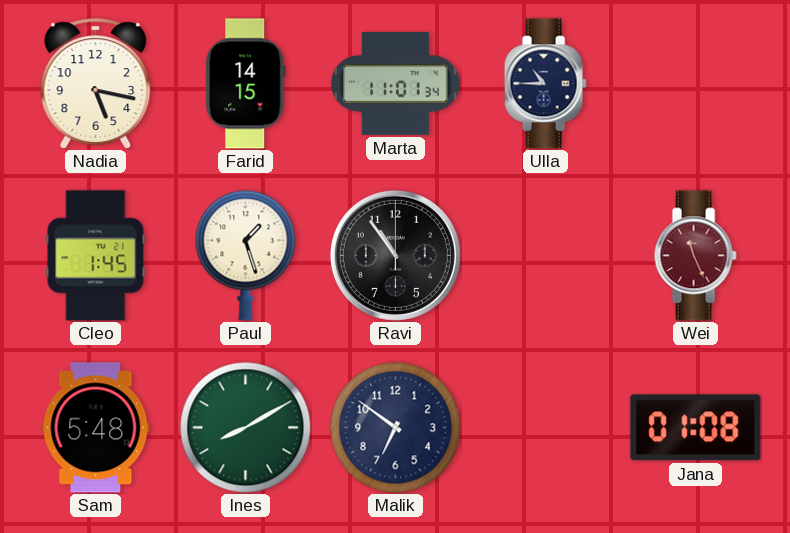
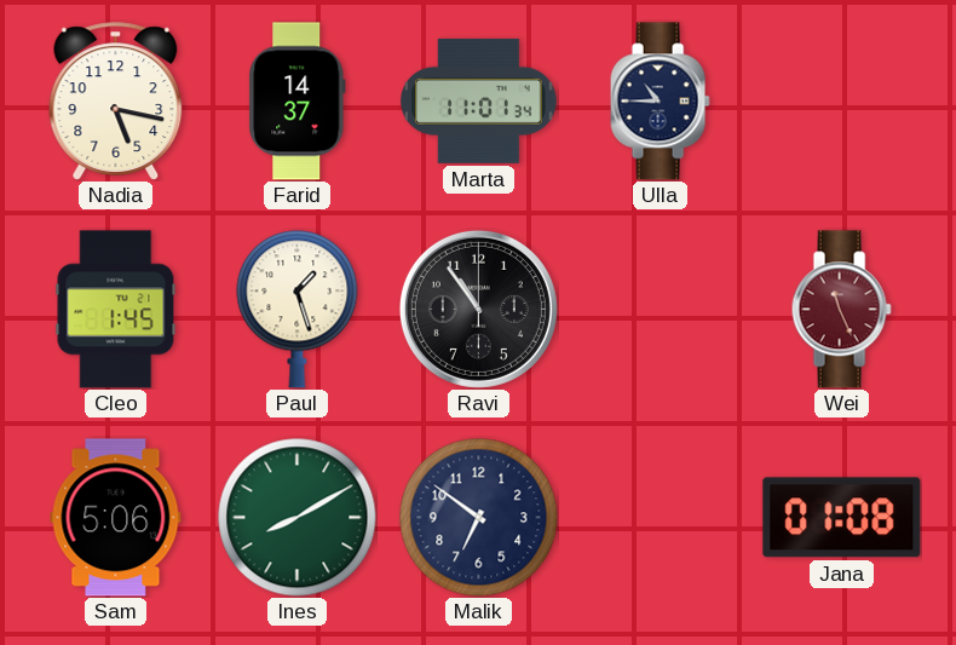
Farid: 14:15 -> 14:37
Sam: 5:48 -> 5:06
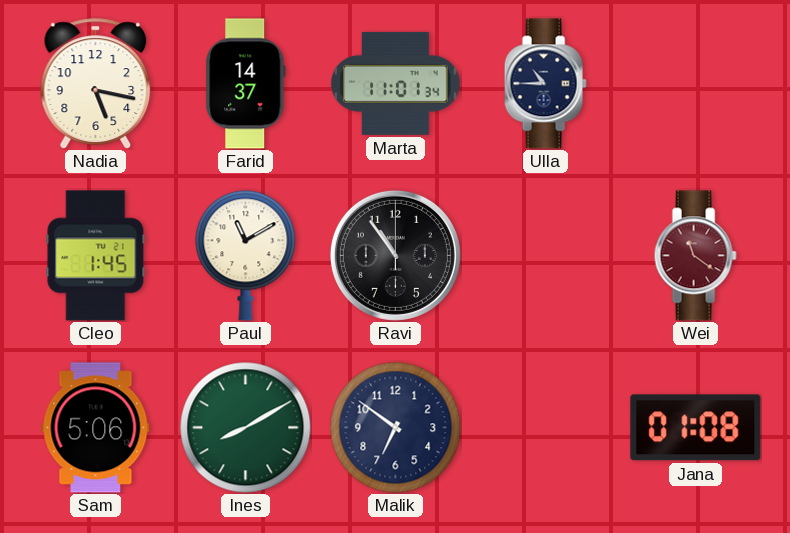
Paul: 1:27 -> 11:10
Wei: 11:26 -> 11:21
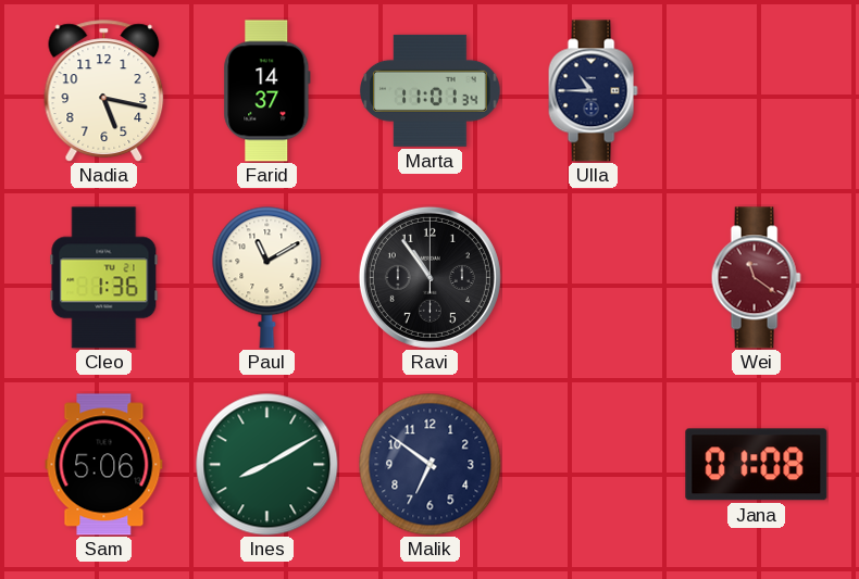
Cleo: 1:45 -> 1:36
